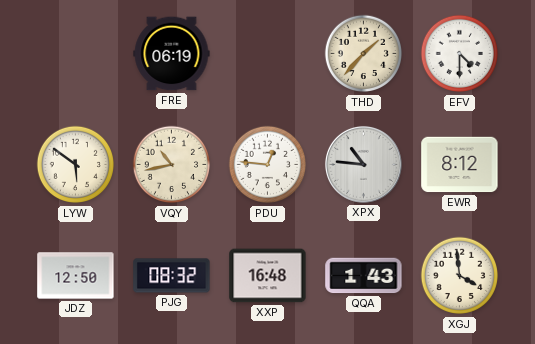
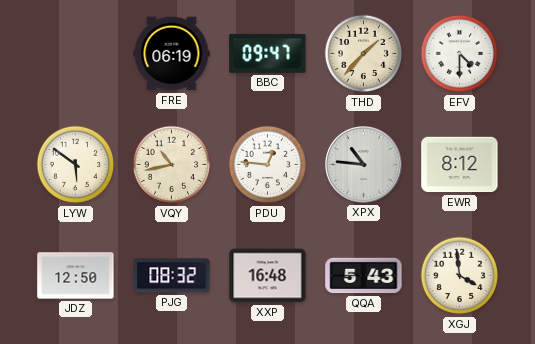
BBC: none -> 09:47
QQA: 1:43 -> 5:43
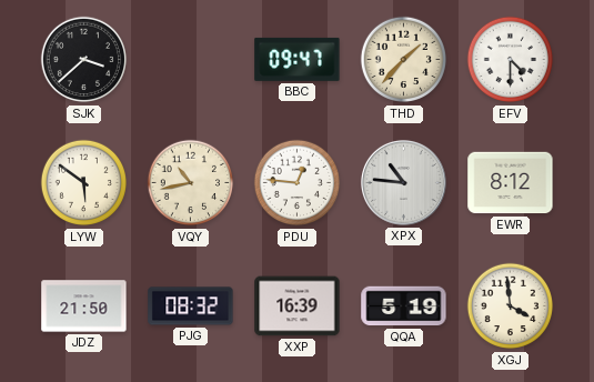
SJK: none -> 3:38
FRE: 06:19 -> none
JDZ: 12:50 -> 21:50
XXP: 16:48 -> 16:39
QQA: 5:43 -> 5:19
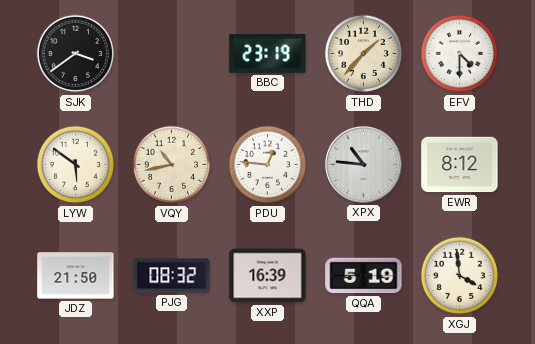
SJK: 3:38 -> 3:39
BBC: 09:47 -> 23:19
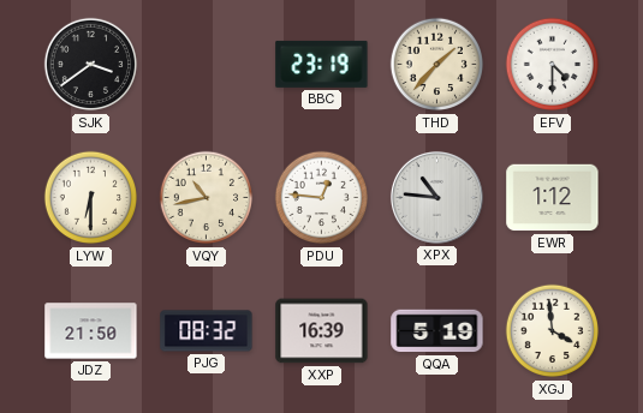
LYW: 5:51 -> 6:30
EWR: 8:12 -> 1:12
